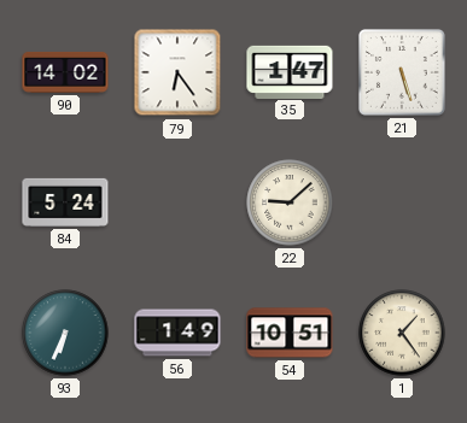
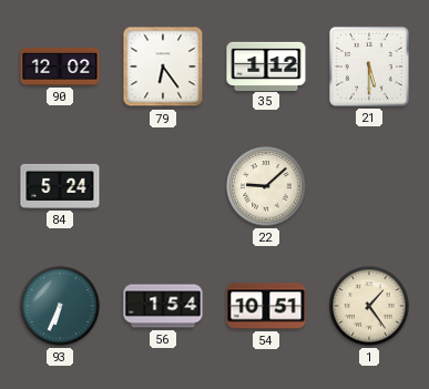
90: 14:02 -> 12:02
35: 1:47 -> 1:12
21: 5:27 -> 5:30
56: 1:49 -> 1:54
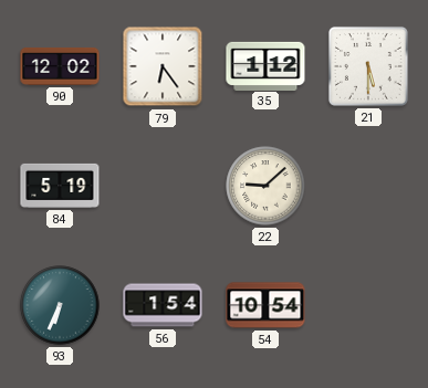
84: 5:24 -> 5:19
54: 10:51 -> 10:54
1: 1:24 -> none
